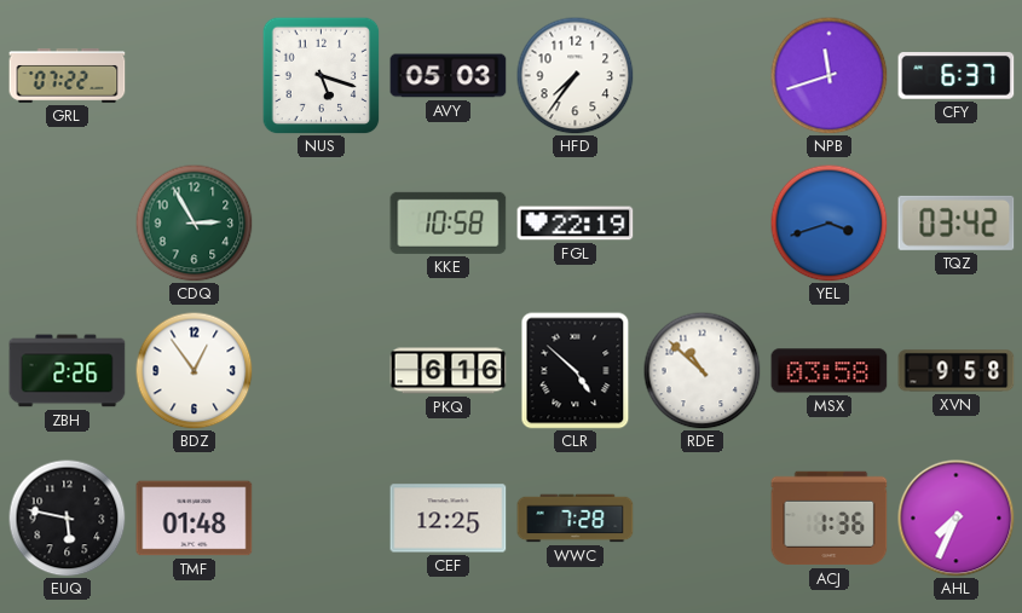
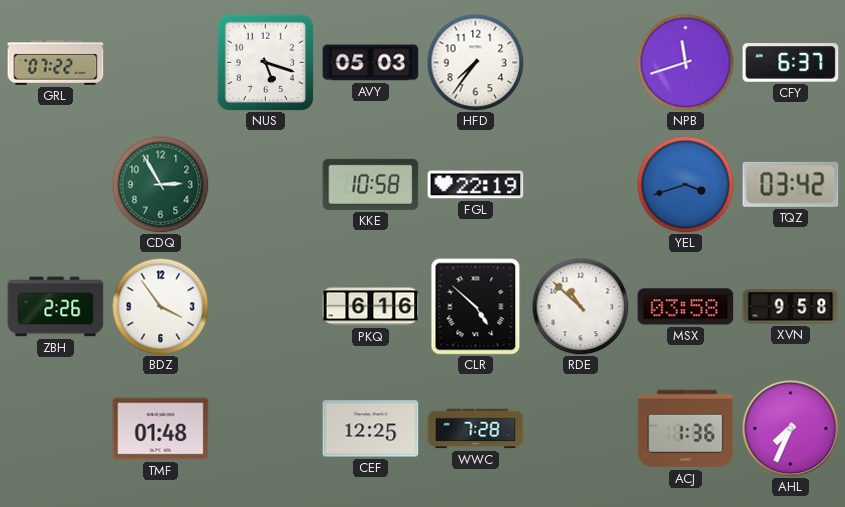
BDZ: 12:54 -> 3:54
EUQ: 5:47 -> none
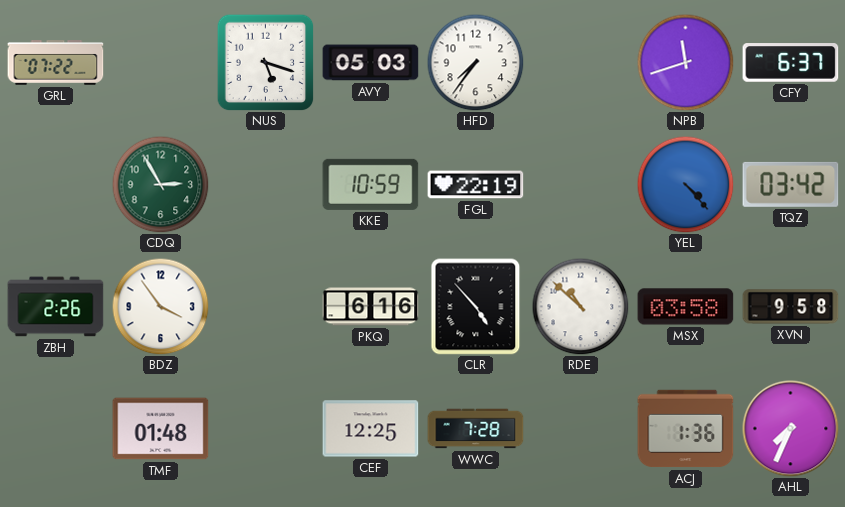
KKE: 10:58 -> 10:59
YEL: 3:42 -> 4:23
CLR: 4:52 -> 4:53
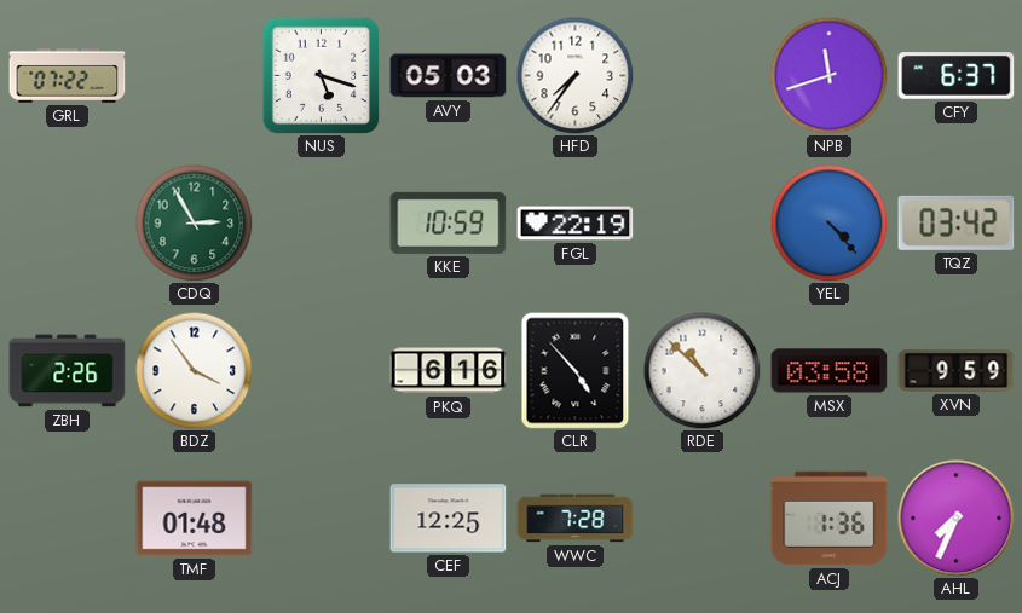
XVN: 9:58 -> 9:59
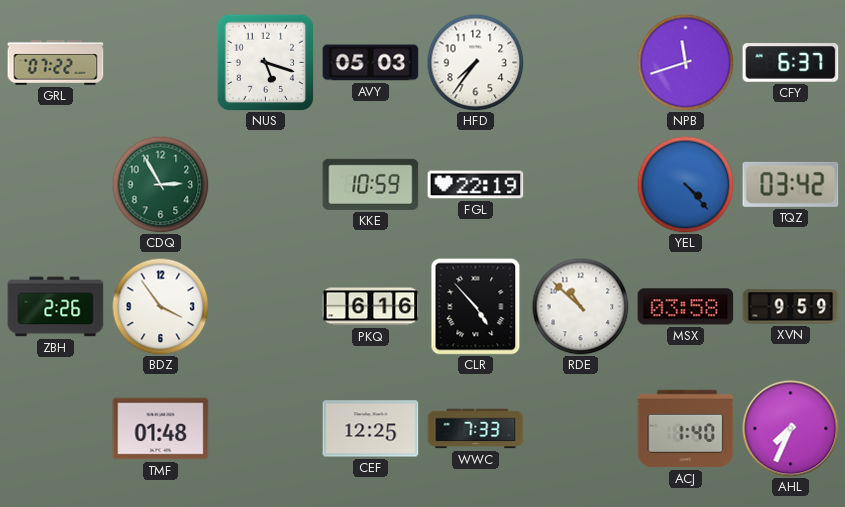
WWC: 7:28 -> 7:33
ACJ: 1:36 -> 1:40
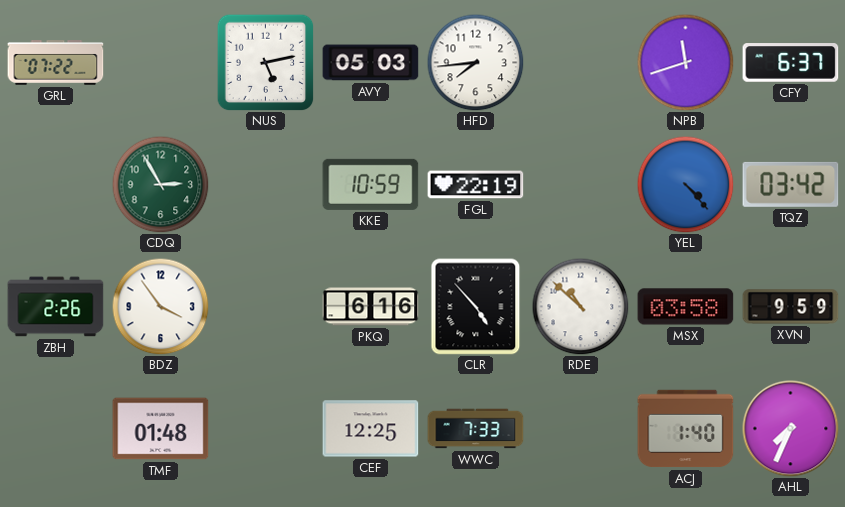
NUS: 5:18 -> 5:13
HFD: 7:36 -> 7:44
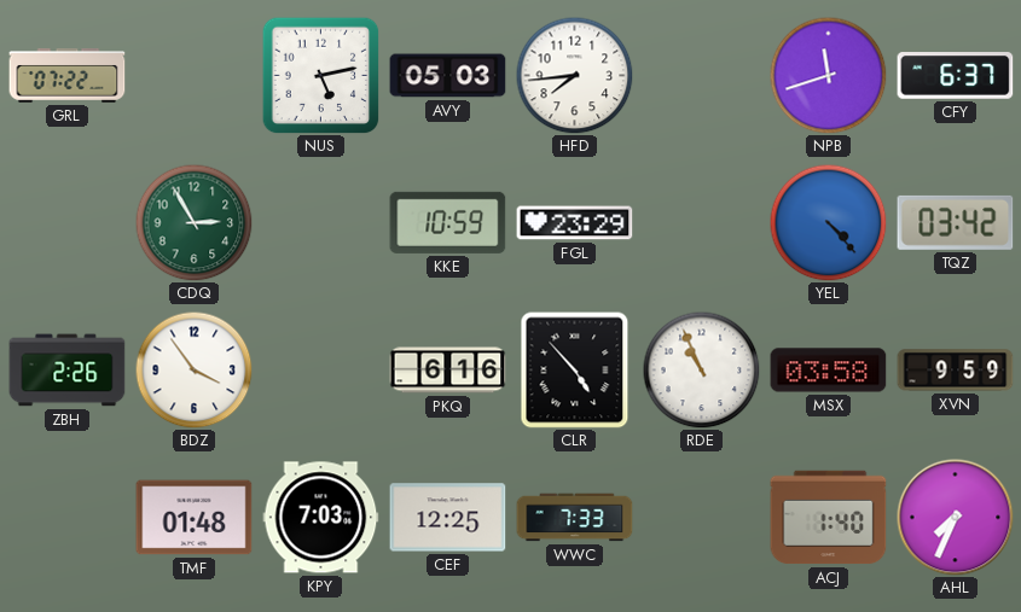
FGL: 22:19 -> 23:29
RDE: 10:52 -> 10:56
KPY: none -> 7:03
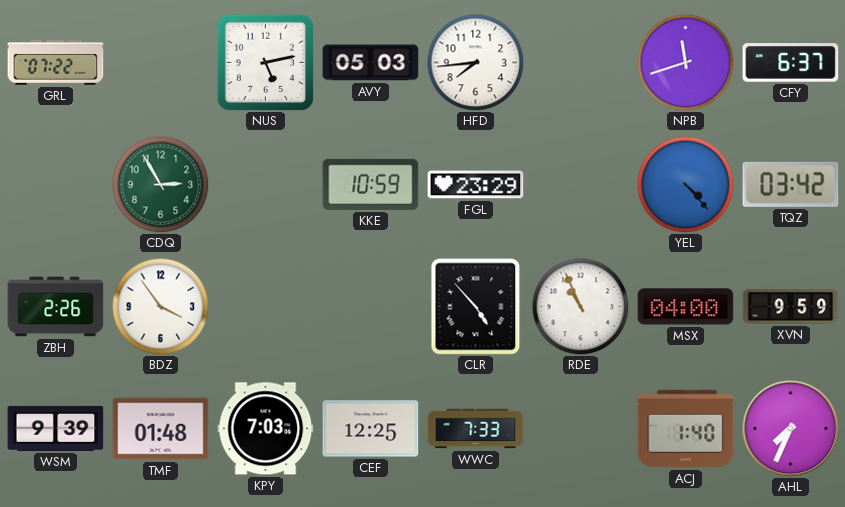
PKQ: 6:16 -> none
MSX: 03:58 -> 04:00
WSM: none -> 9:39
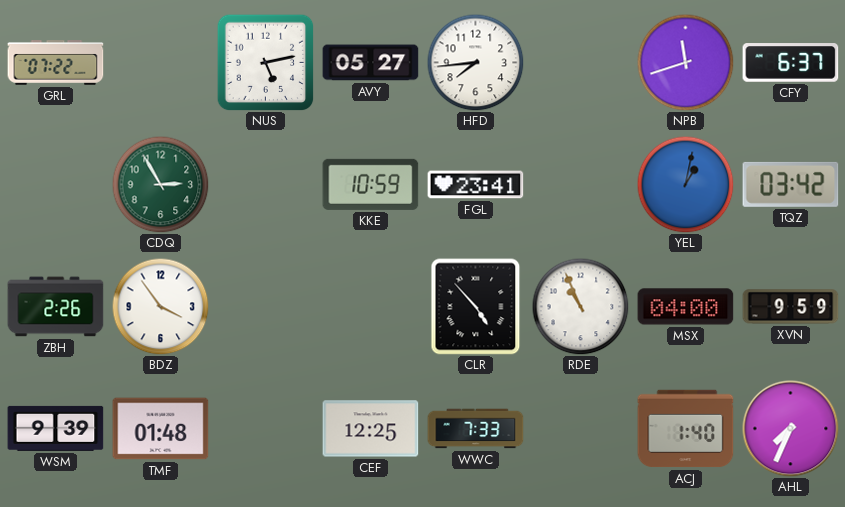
AVY: 05:03 -> 05:27
FGL: 23:29 -> 23:41
YEL: 4:23 -> 1:02
KPY: 7:03 -> none
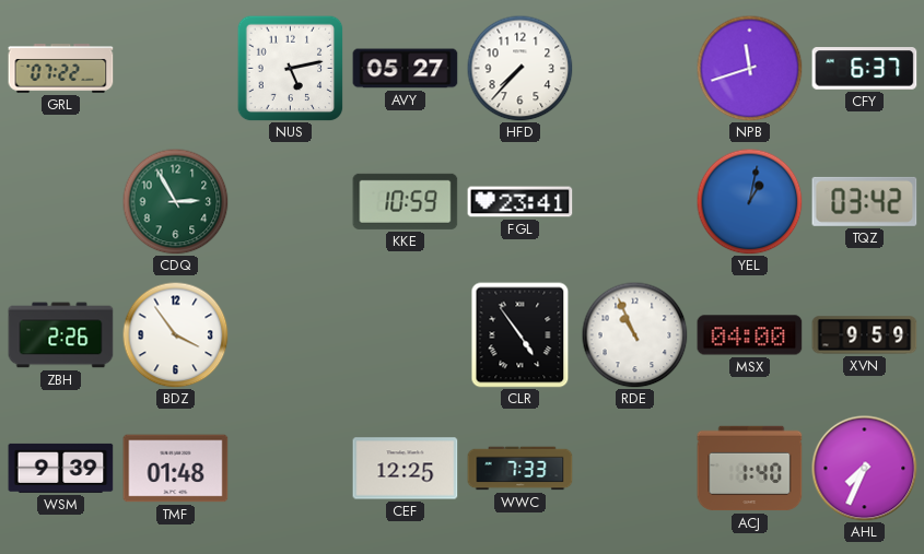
HFD: 7:44 -> 7:37
CLR: 4:53 -> 4:54
